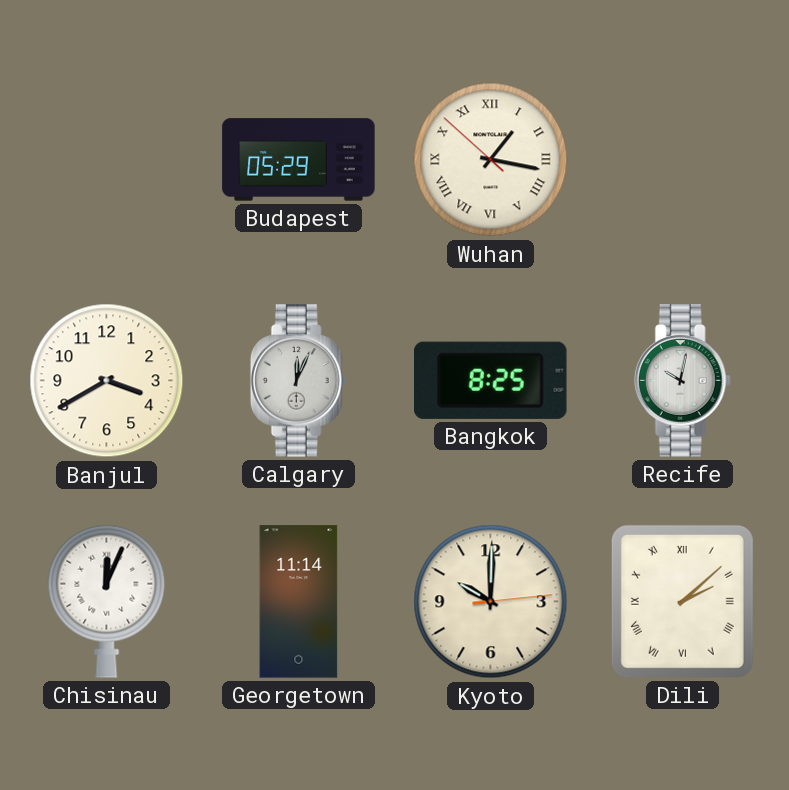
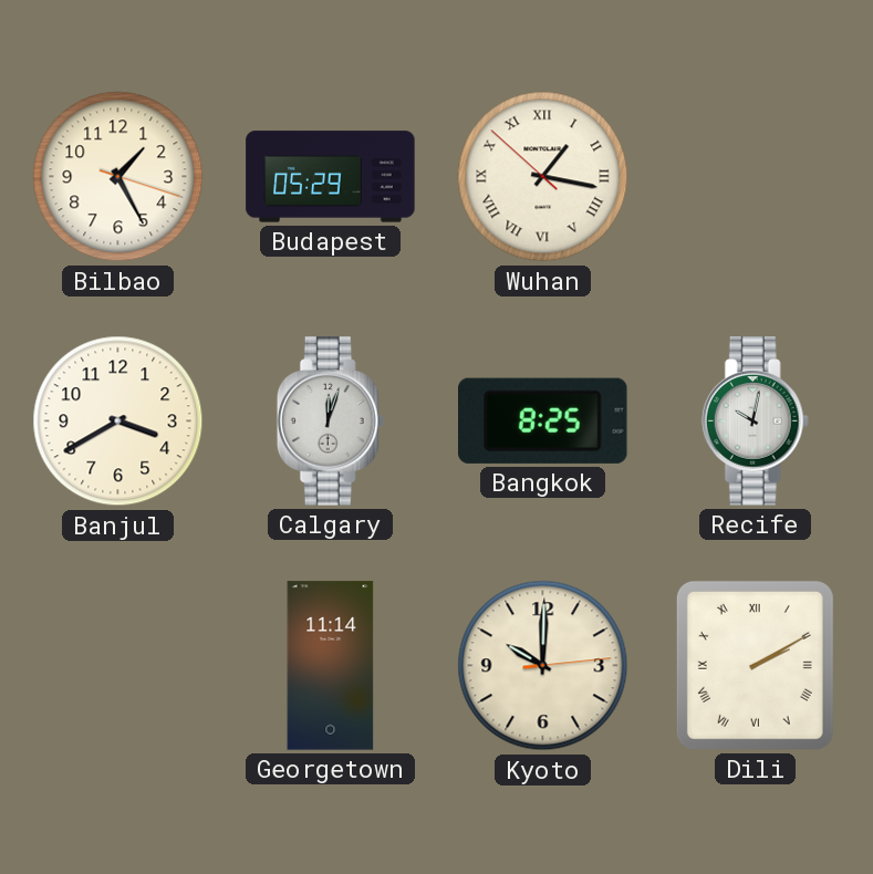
Bilbao: none -> 1:25
Calgary: 12:04 -> 12:03
Chisinau: 12:04 -> none
Dili: 2:08 -> 2:10
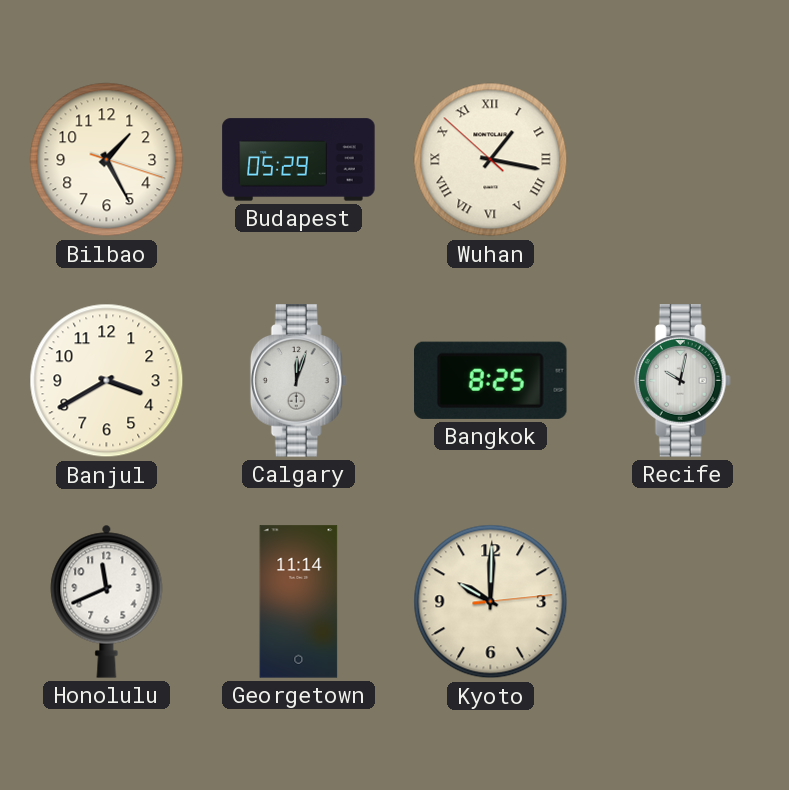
Honolulu: none -> 11:41
Dili: 2:10 -> none
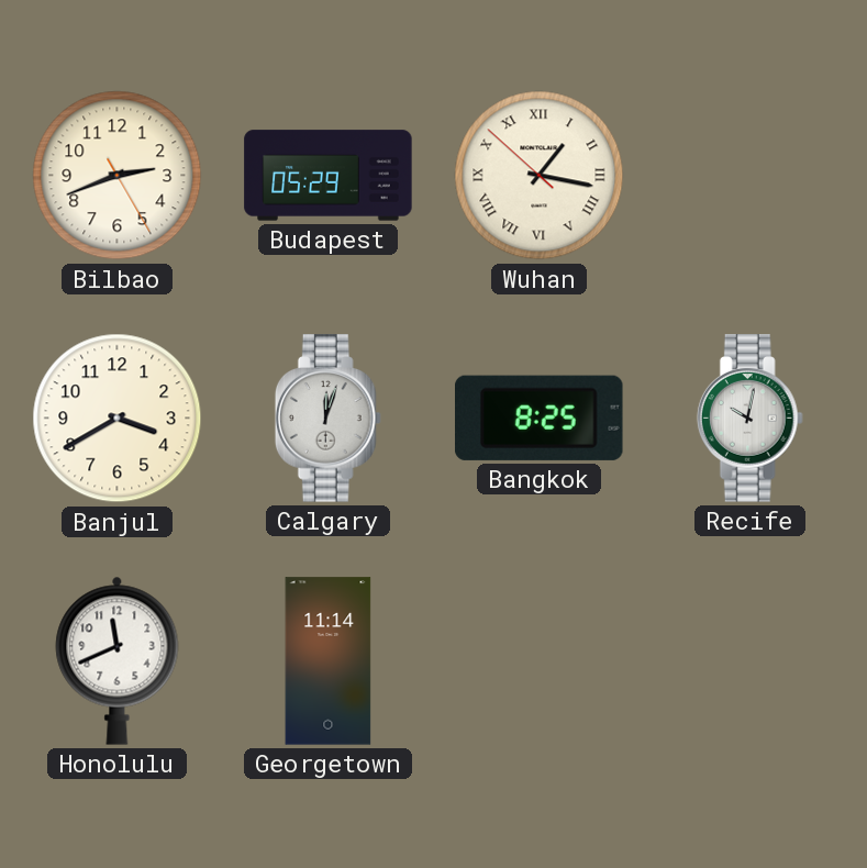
Bilbao: 1:25 -> 2:41
Kyoto: 10:00 -> none
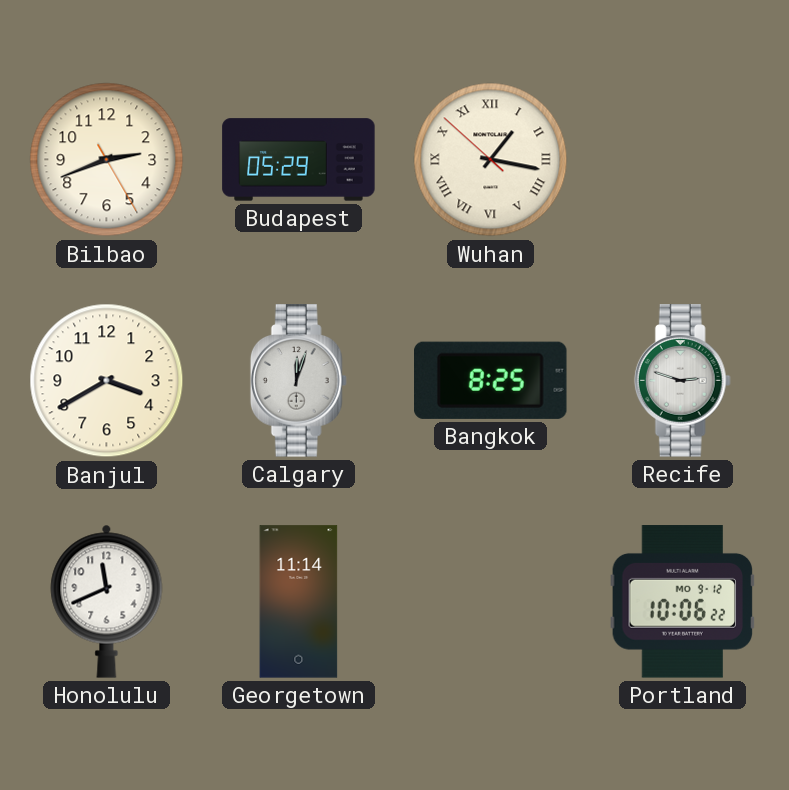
Recife: 10:02 -> 2:48
Portland: none -> 10:06
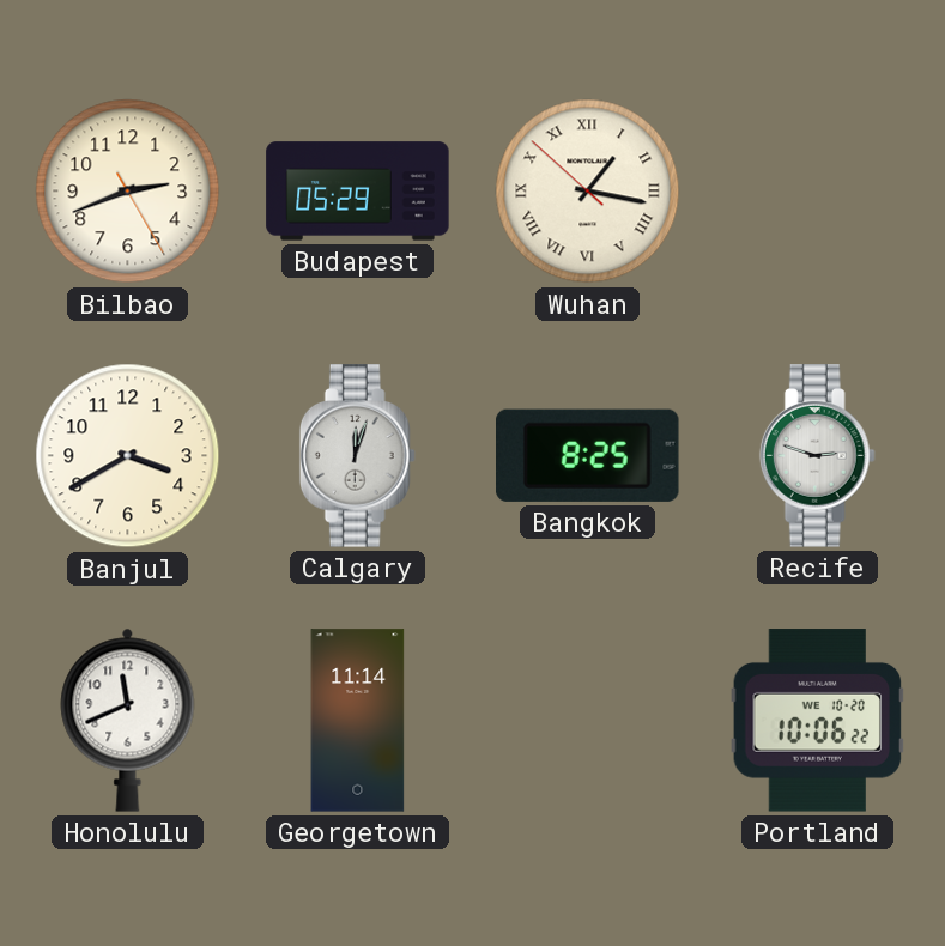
Portland date: MO 9-12 -> WE 10-20
